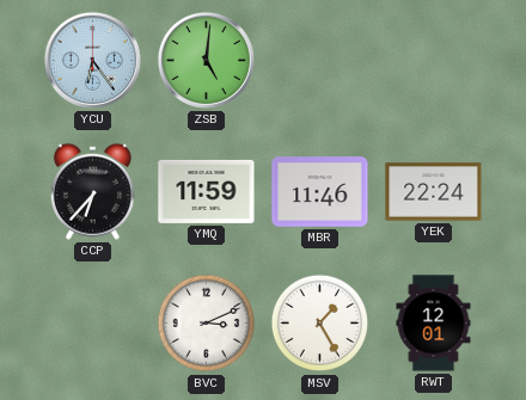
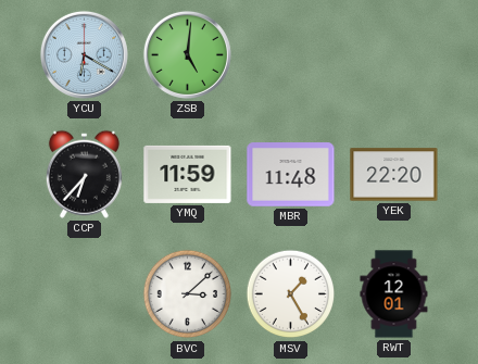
YCU: 6:24 -> 6:20
MBR: 11:46 -> 11:48
YEK: 22:24 -> 22:20
BVC: 3:11 -> 3:08
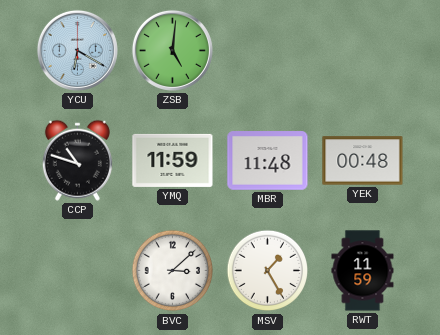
CCP: 6:37 -> 10:48
YEK: 22:20 -> 00:48
RWT: 12:01 -> 11:59
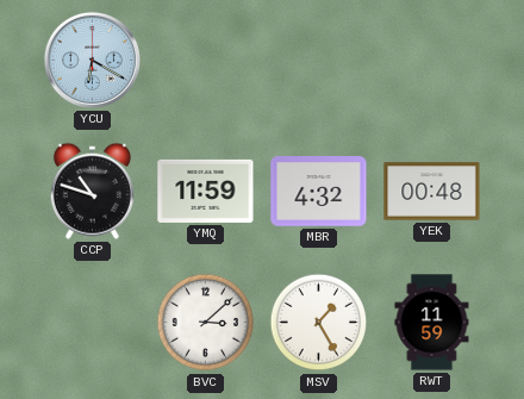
ZSB: 5:01 -> none
MBR: 11:48 -> 4:32
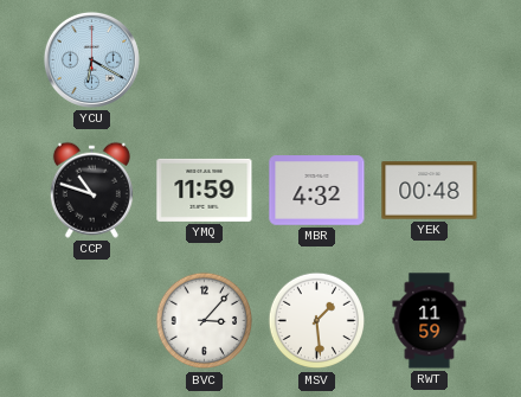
BVC: 3:08 -> 3:07
MSV: 1:25 -> 1:29
